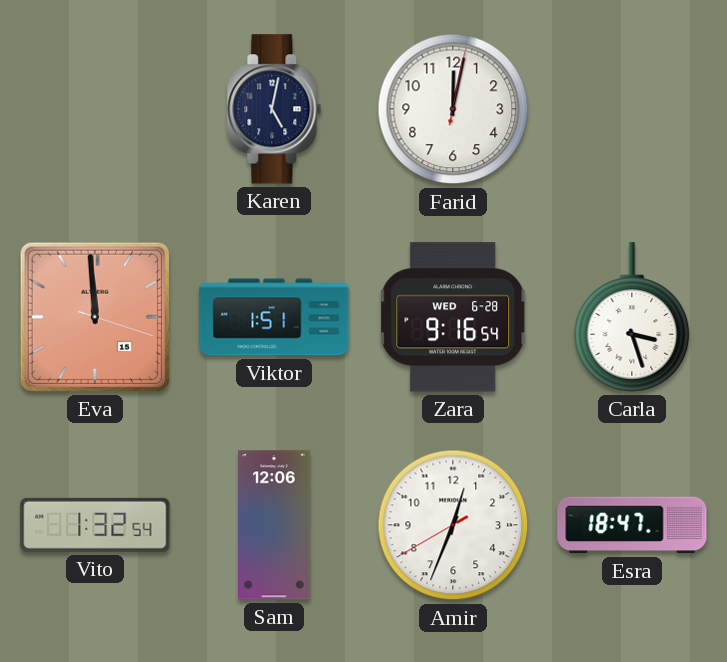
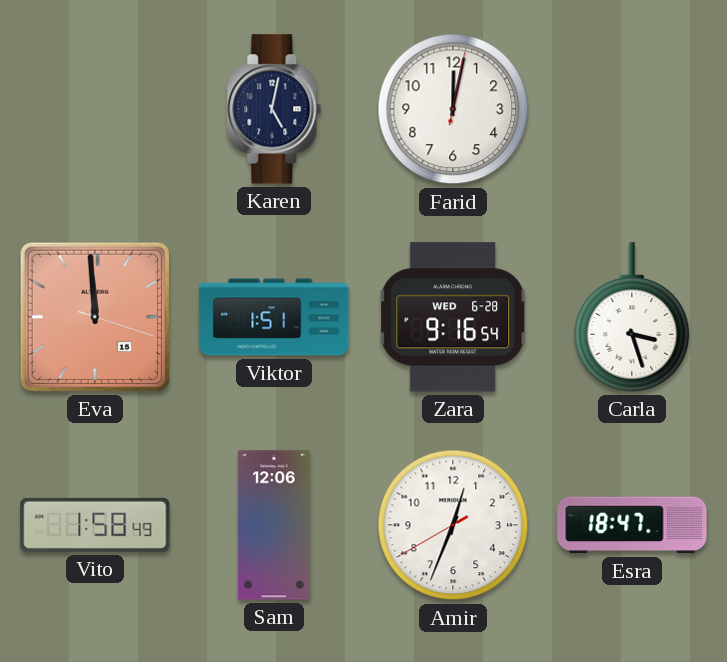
Vito: 1:32 -> 1:58
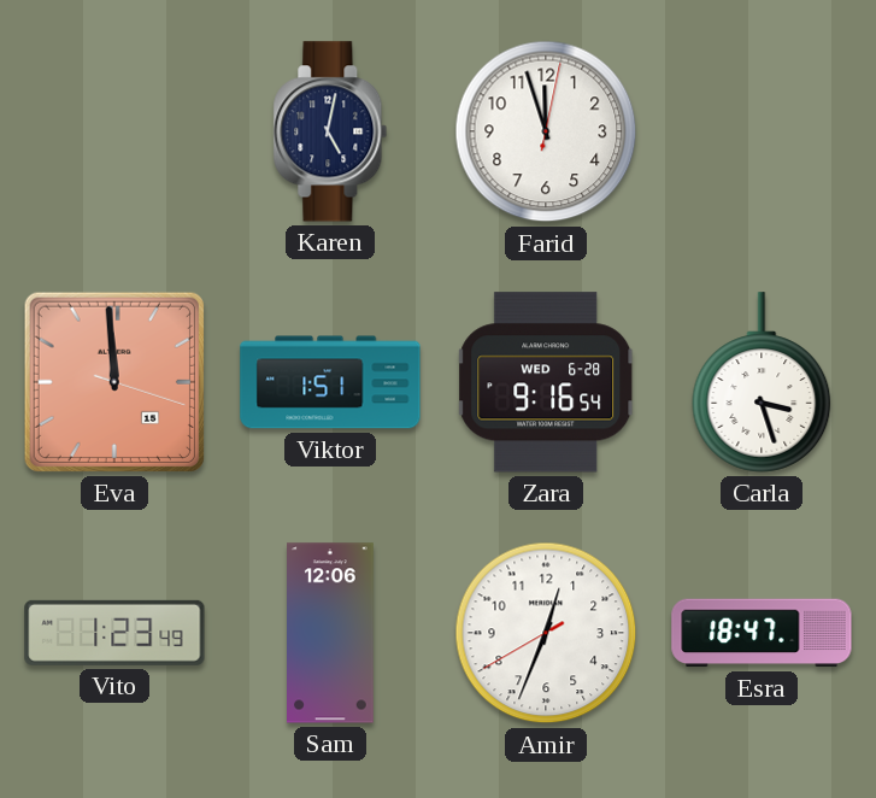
Farid: 12:02 -> 11:57
Vito: 1:58 -> 1:23
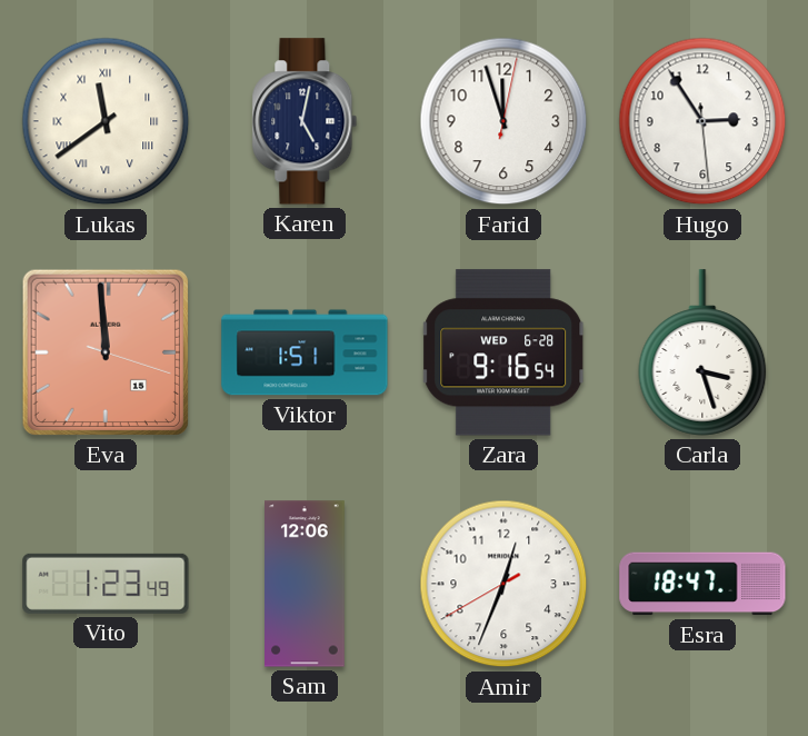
Lukas: none -> 11:39
Hugo: none -> 2:54
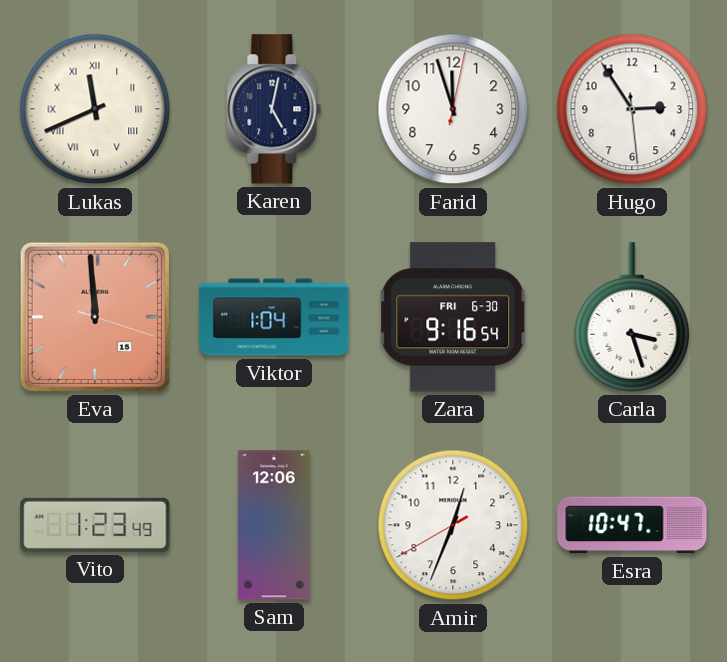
Lukas: 11:39 -> 11:41
Viktor: 1:51 -> 1:04
Zara date: WED 6-28 -> FRI 6-30
Esra: 18:47 -> 10:47
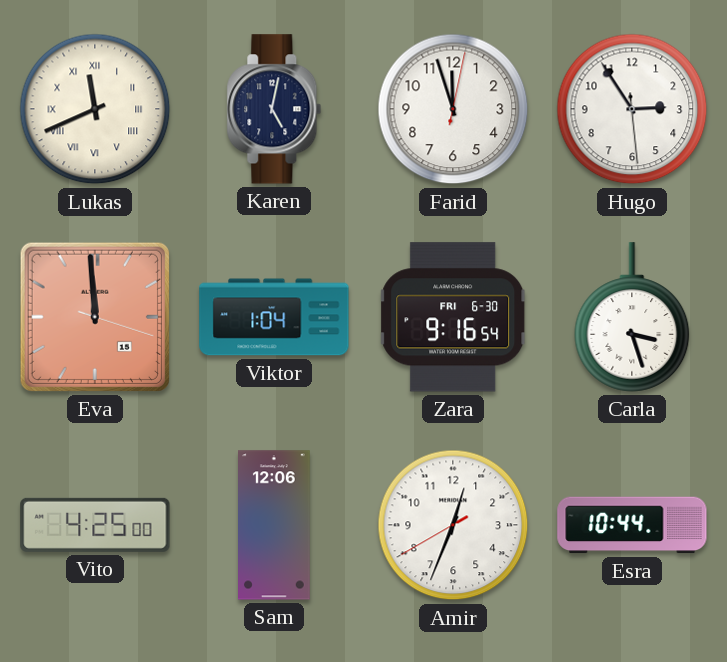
Vito: 1:23 -> 4:25
Esra: 10:47 -> 10:44
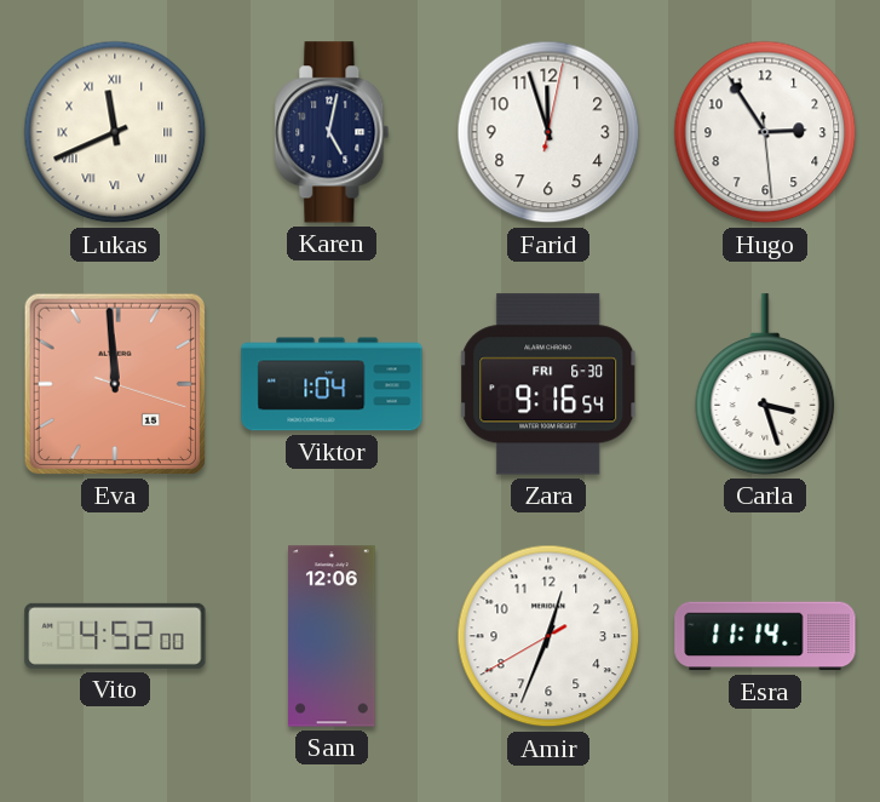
Vito: 4:25 -> 4:52
Esra: 10:44 -> 11:14
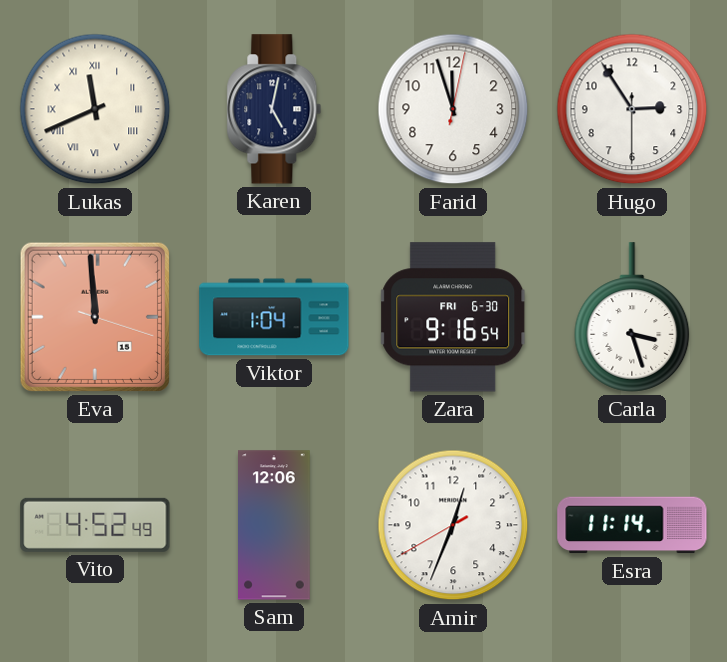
Hugo: 2:54:29 -> 2:54:30
Vito: 4:52:00 -> 4:52:49
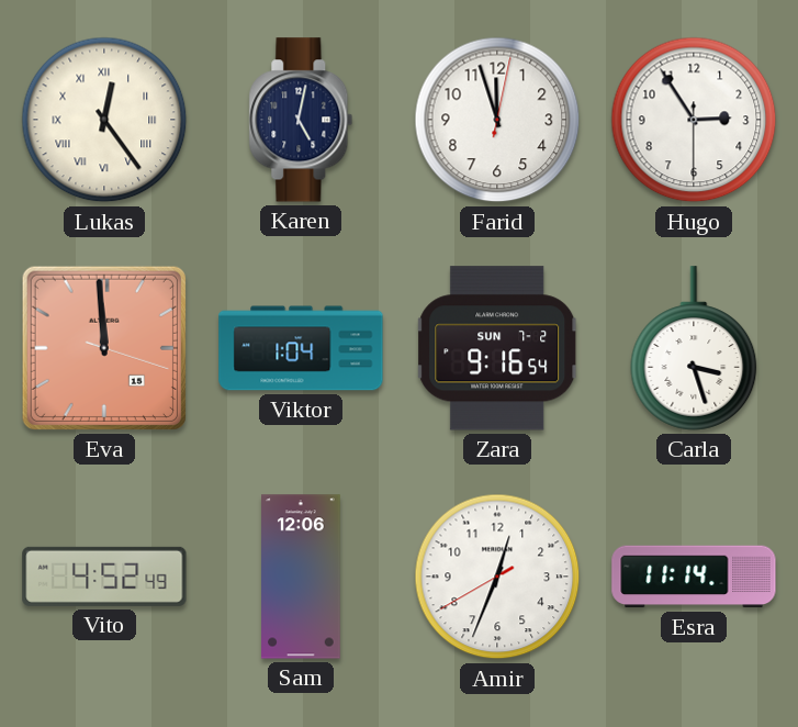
Lukas: 11:41 -> 12:24
Zara date: FRI 6-30 -> SUN 7-2
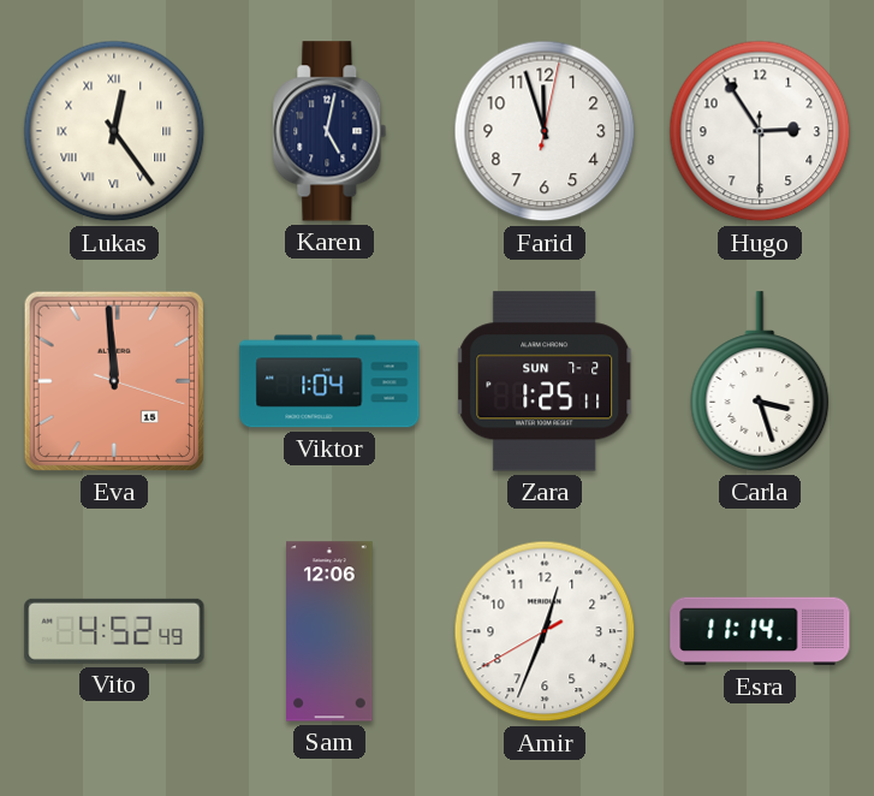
Zara: 9:16 -> 1:25
